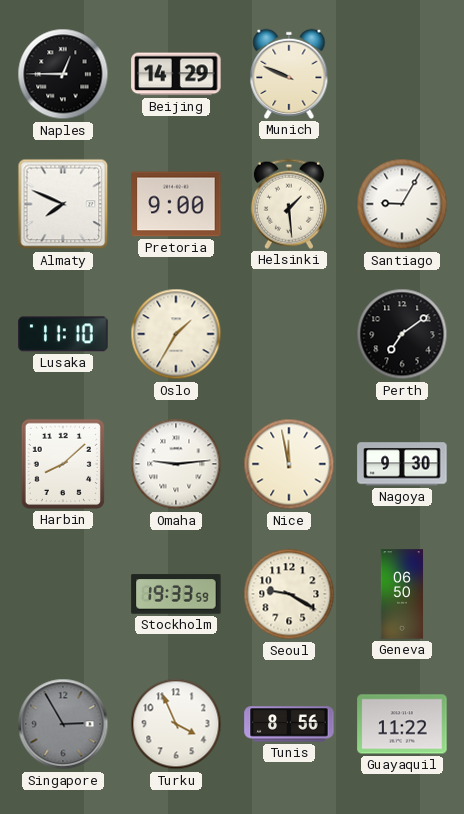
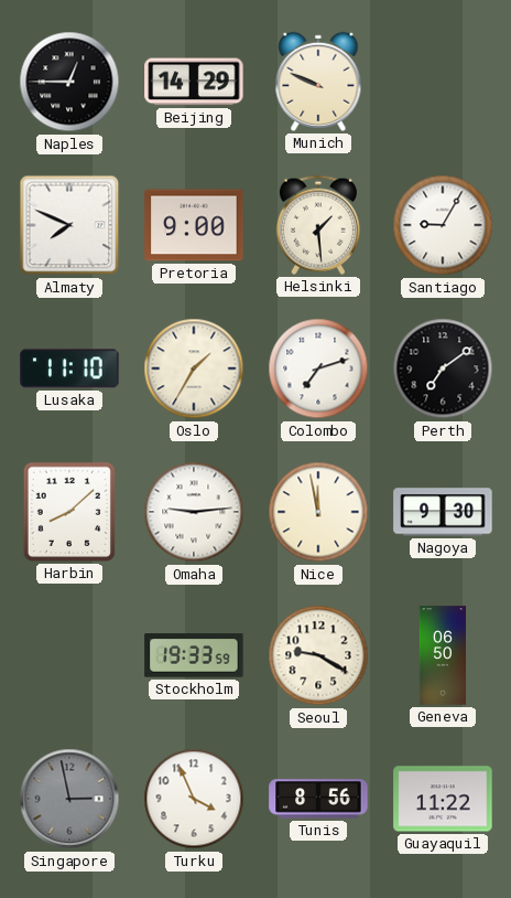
Colombo: none -> 7:12
Singapore: 2:55 -> 2:58
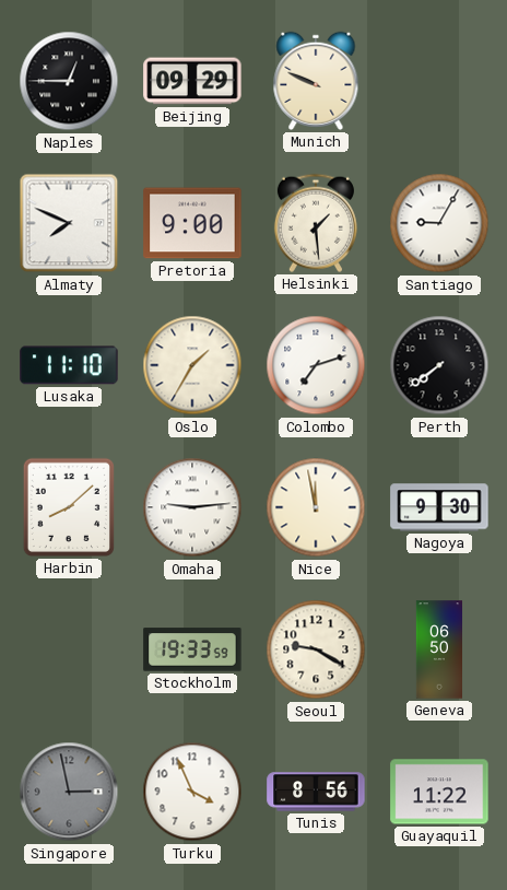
Beijing: 14:29 -> 09:29
Perth: 7:09 -> 7:39
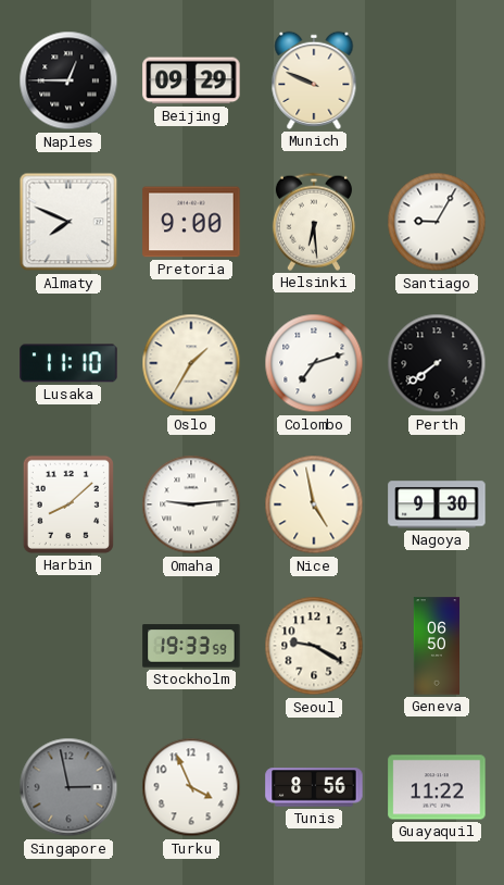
Helsinki: 1:29 -> 6:29
Nice: 11:58 -> 4:58
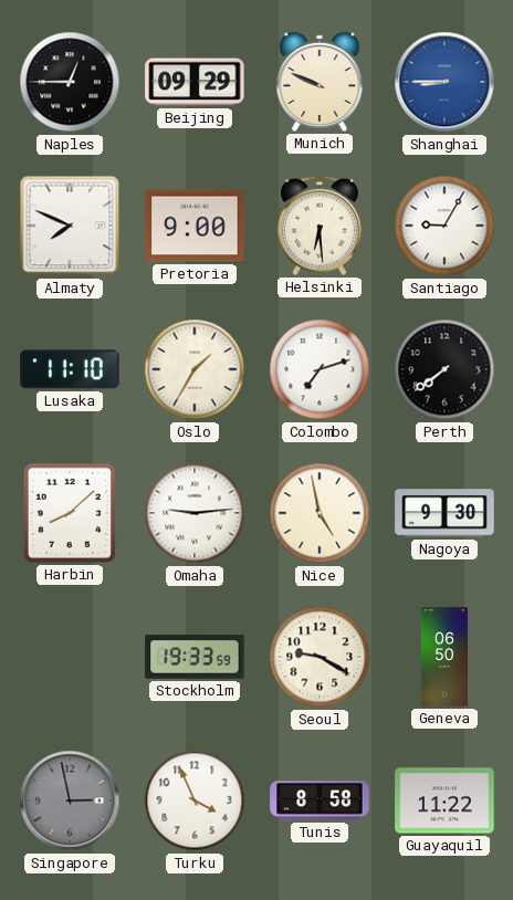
Shanghai: none -> 8:45
Tunis: 8:56 -> 8:58
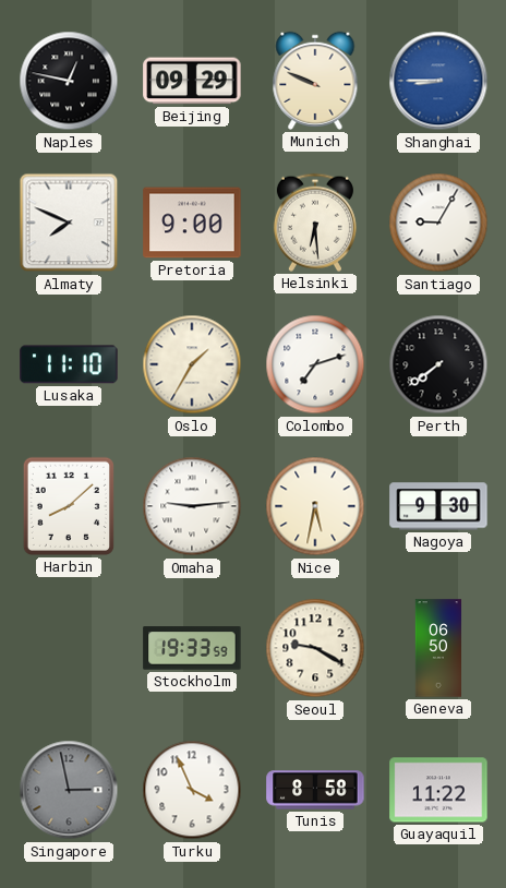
Naples: 12:45 -> 12:47
Nice: 4:58 -> 5:32
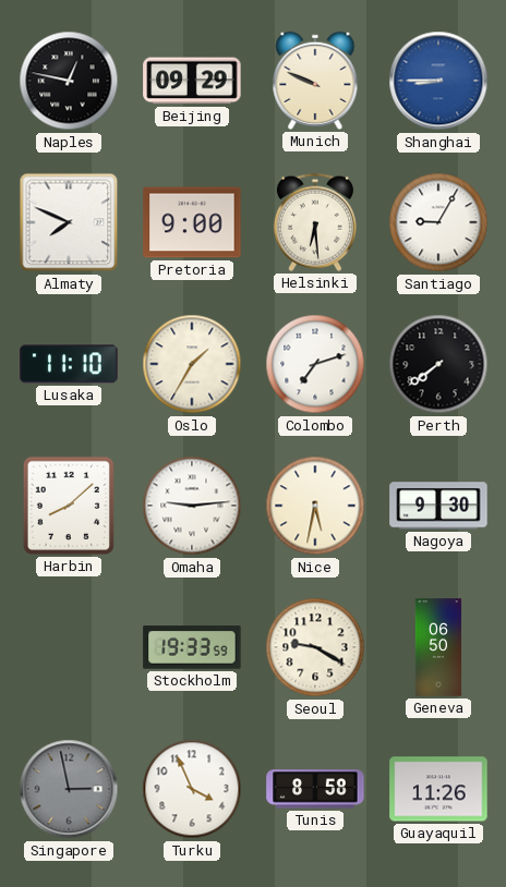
Guayaquil: 11:22 -> 11:26
